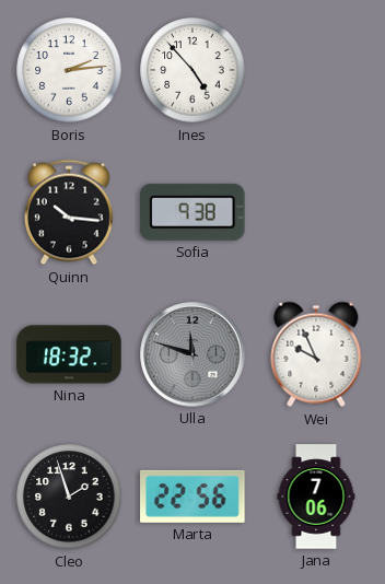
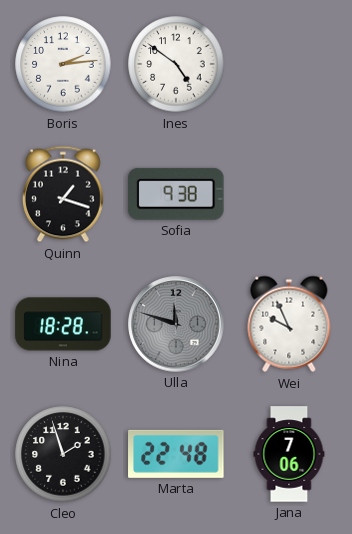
Ines: 4:53 -> 4:51
Quinn: 10:16 -> 1:18
Nina: 18:32 -> 18:28
Marta: 22:56 -> 22:48
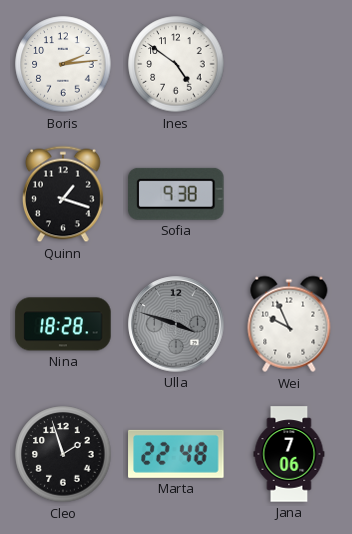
Ulla: 11:48 -> 3:48
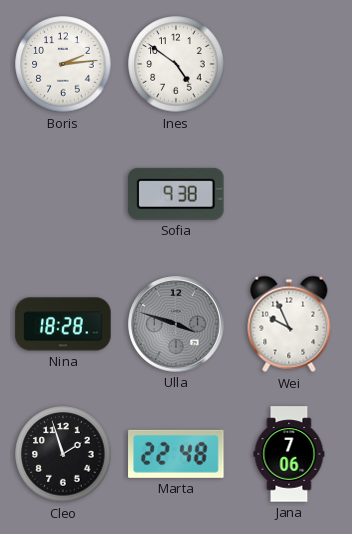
Quinn: 1:18 -> none
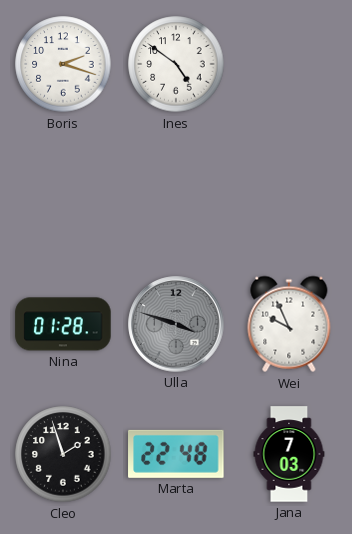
Boris: 2:14 -> 2:18
Sofia: 9:38 -> none
Nina: 18:28 -> 01:28
Jana: 7:06 -> 7:03
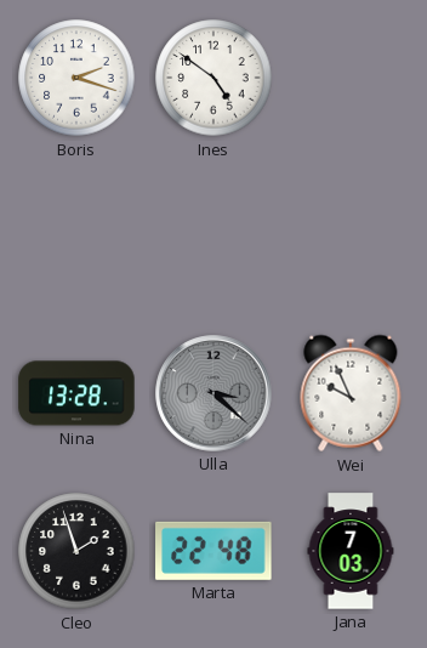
Nina: 01:28 -> 13:28
Ulla: 3:48 -> 3:22
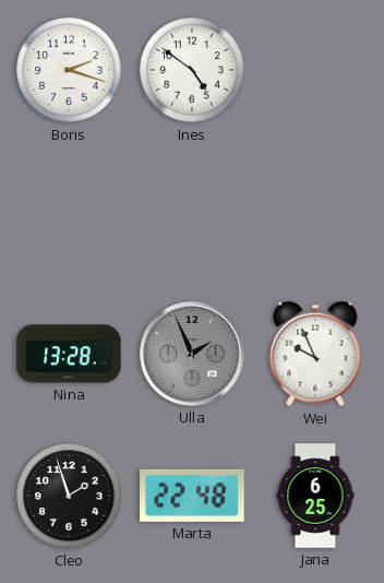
Ulla: 3:22 -> 1:56
Jana: 7:03 -> 6:25
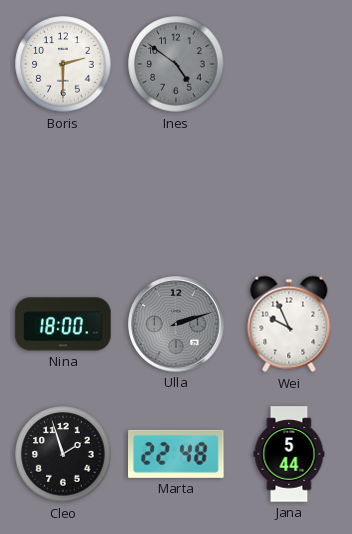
Boris: 2:18 -> 2:30
Ines dial: white -> grey
Nina: 13:28 -> 18:00
Ulla: 1:56 -> 2:12
Jana: 6:25 -> 5:44
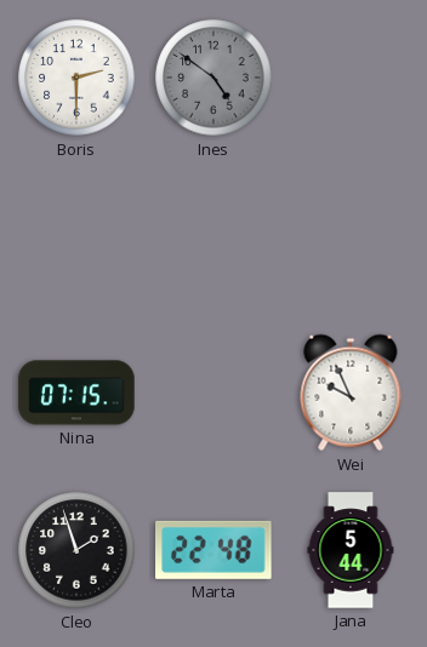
Nina: 18:00 -> 07:15
Ulla: 2:12 -> none
